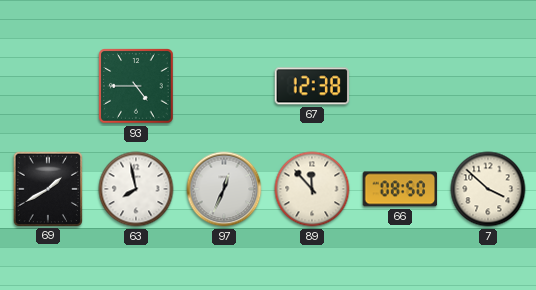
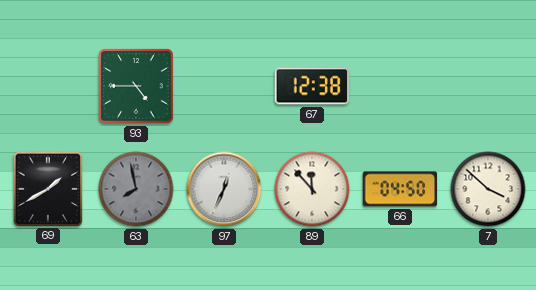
63 dial: white -> grey
66: 08:50 -> 04:50
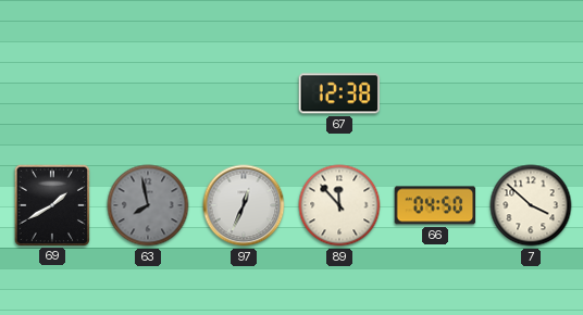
93: 4:45 -> none
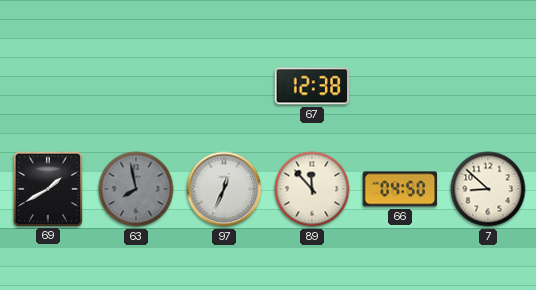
7: 3:52 -> 8:52
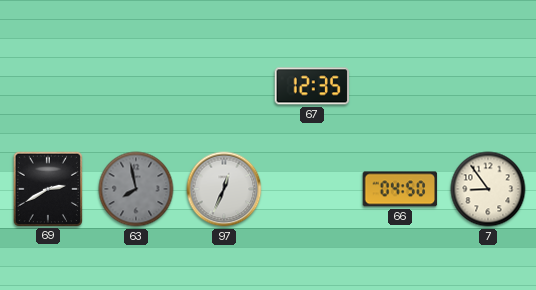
67: 12:38 -> 12:35
69: 1:40 -> 2:40
89: 11:53 -> none
7: 8:52 -> 8:54
